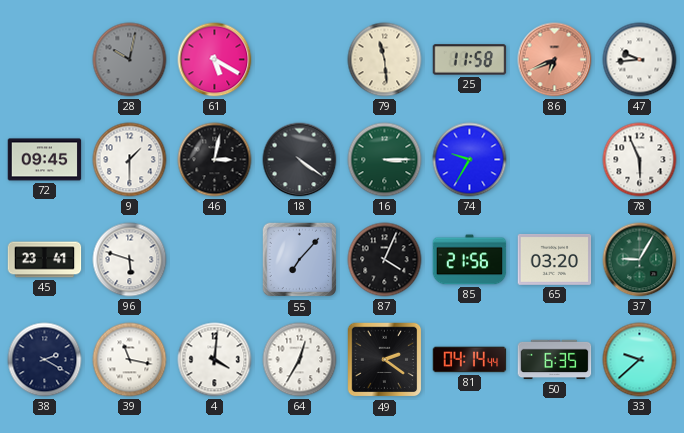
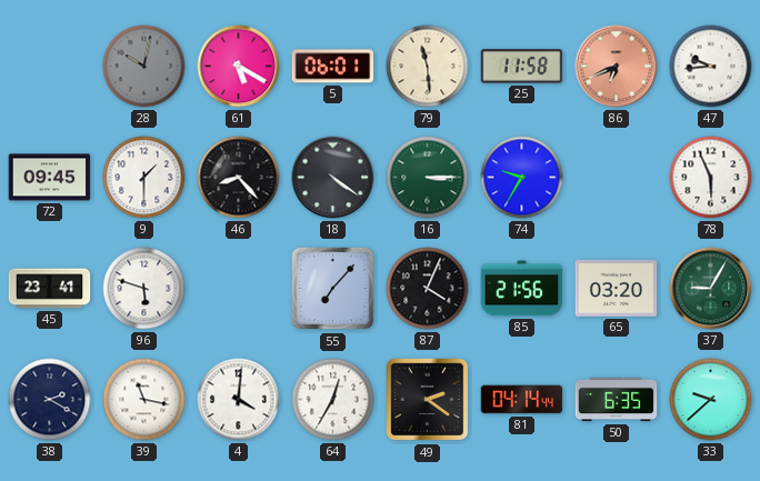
5: none -> 06:01
46: 3:02 -> 8:23
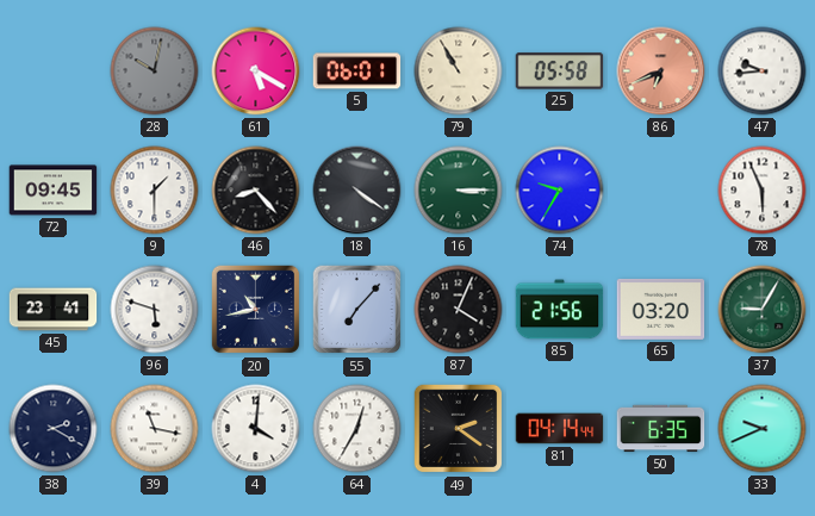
79: 11:29 -> 10:55
25: 11:58 -> 05:58
20: none -> 10:43
33: 9:38 -> 9:41
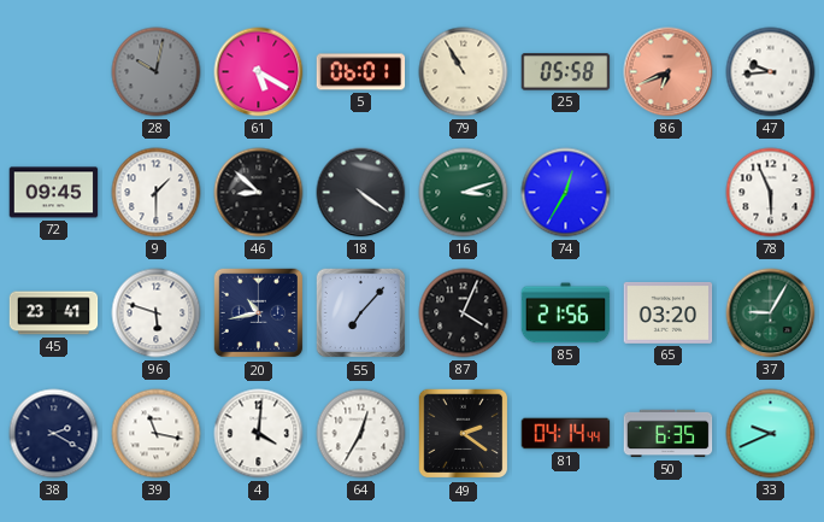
46: 8:23 -> 8:52
16: 3:15 -> 3:12
74: 9:35 -> 12:35
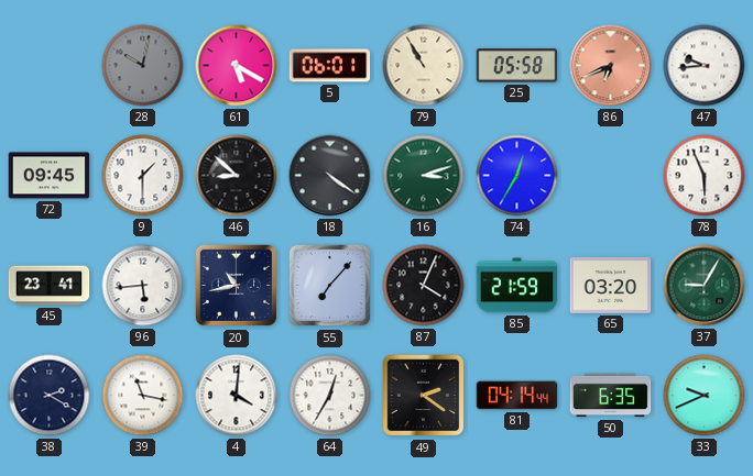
96: 5:48 -> 5:44
85: 21:56 -> 21:59
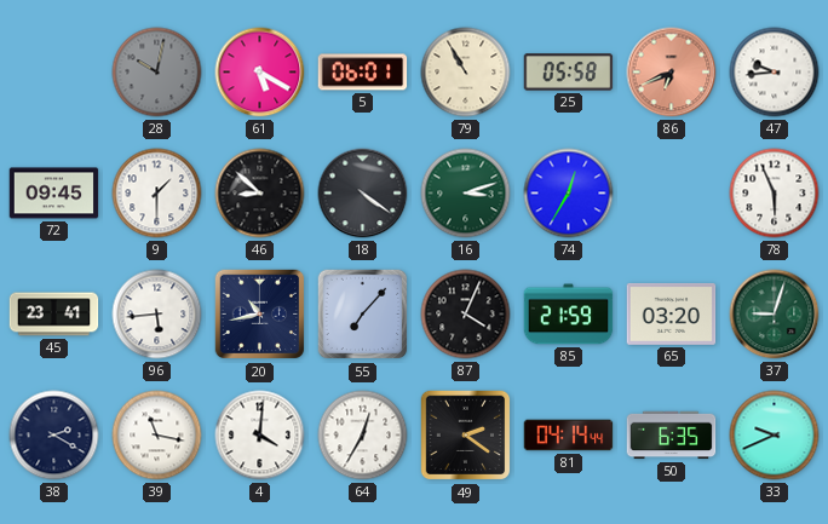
37: 9:05 -> 9:03
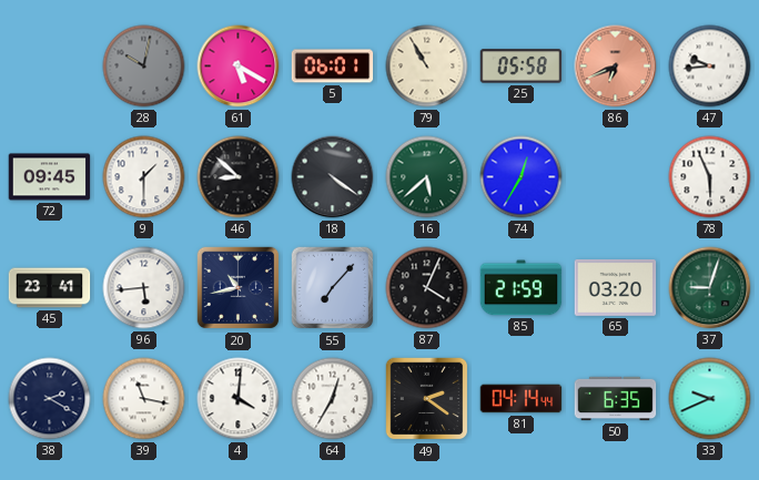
16: 3:12 -> 5:38
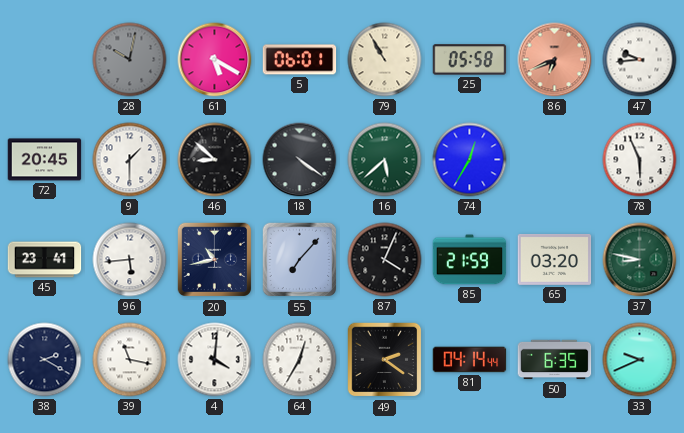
72: 09:45 -> 20:45
37: 9:03 -> 8:47
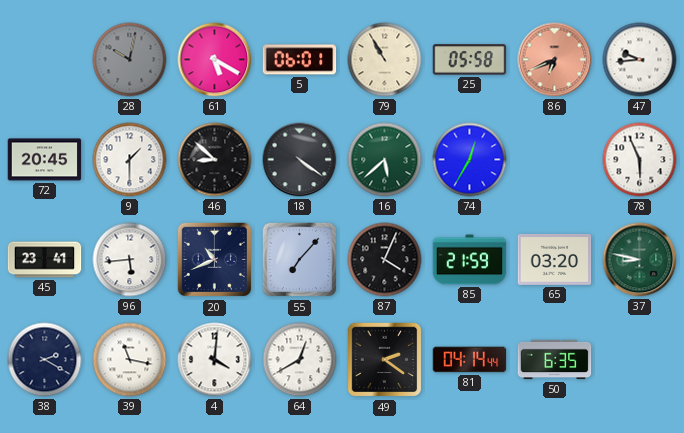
20: 10:43 -> 10:41
64: 12:35 -> 12:40
33: 9:41 -> none
